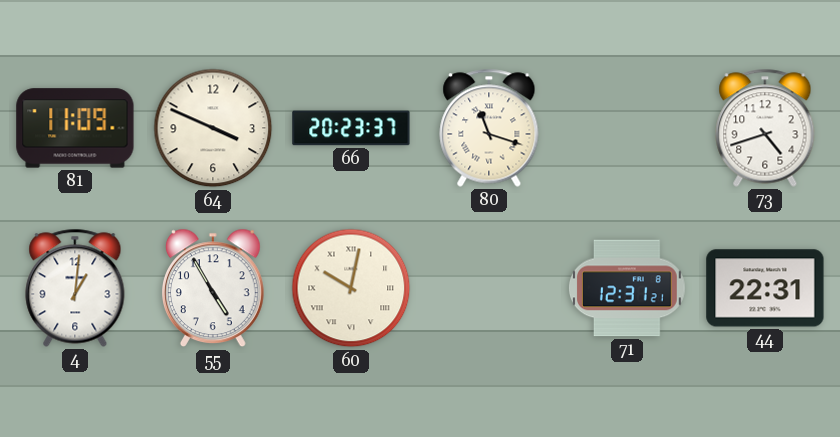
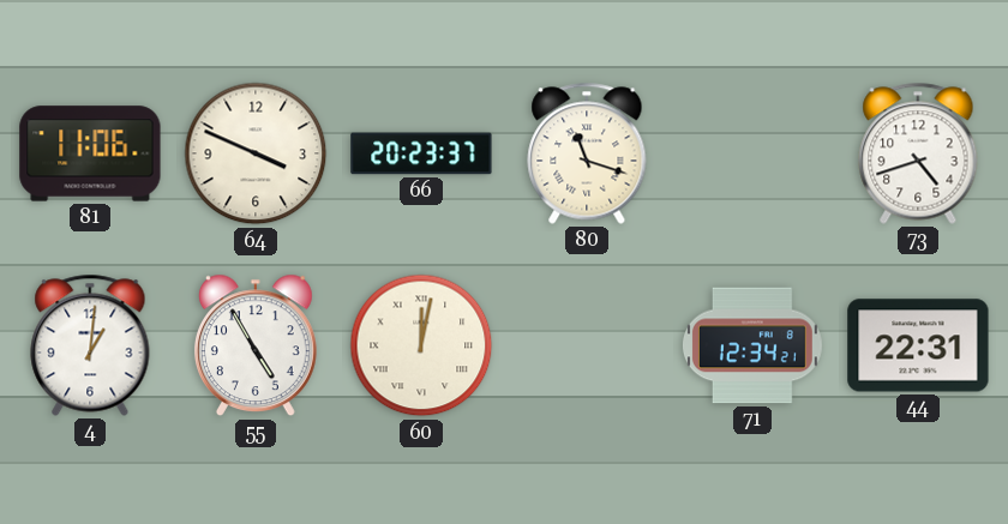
81: 11:09 -> 11:06
60: 10:02 -> 12:02
71: 12:31 -> 12:34
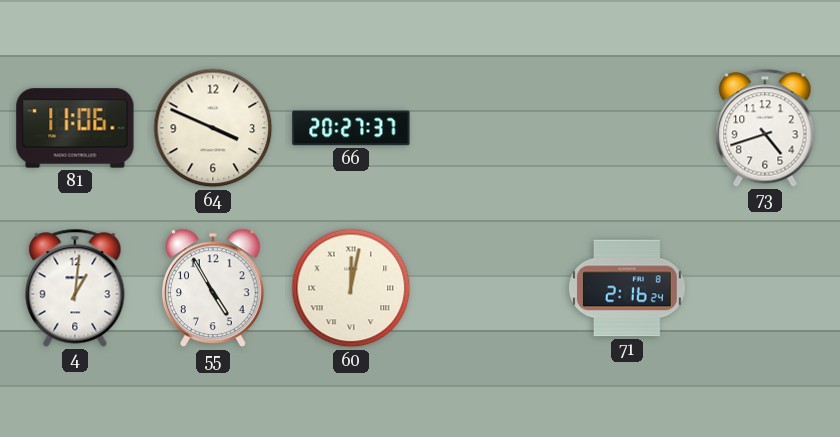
66: 20:23 -> 20:27
80: 11:18 -> none
71: 12:34 -> 2:16
44: 22:31 -> none
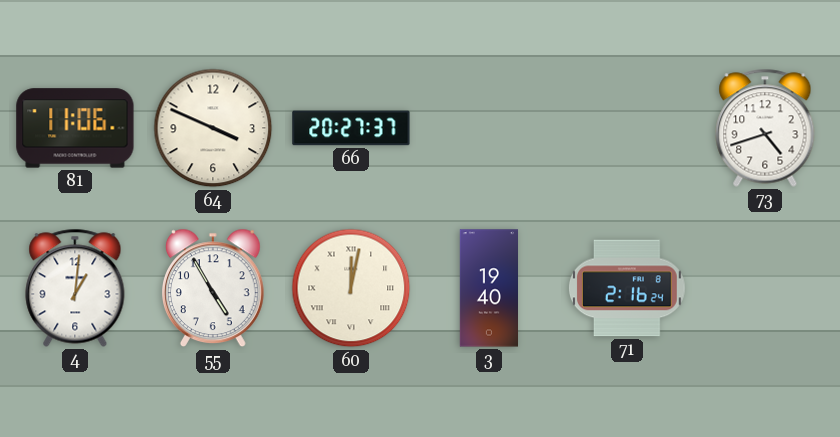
3: none -> 19:40
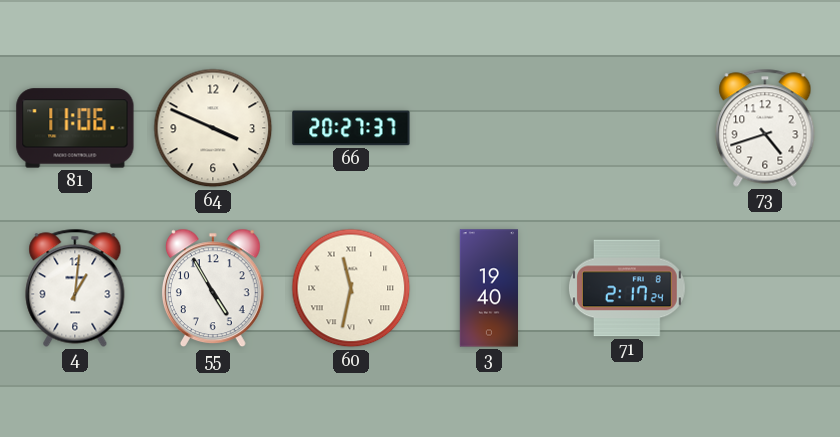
60: 12:02 -> 11:32
71: 2:16 -> 2:17
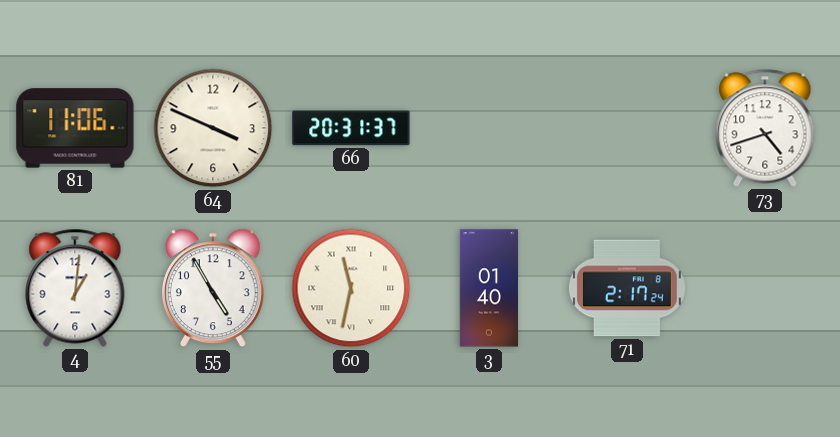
66: 20:27 -> 20:31
3: 19:40 -> 01:40
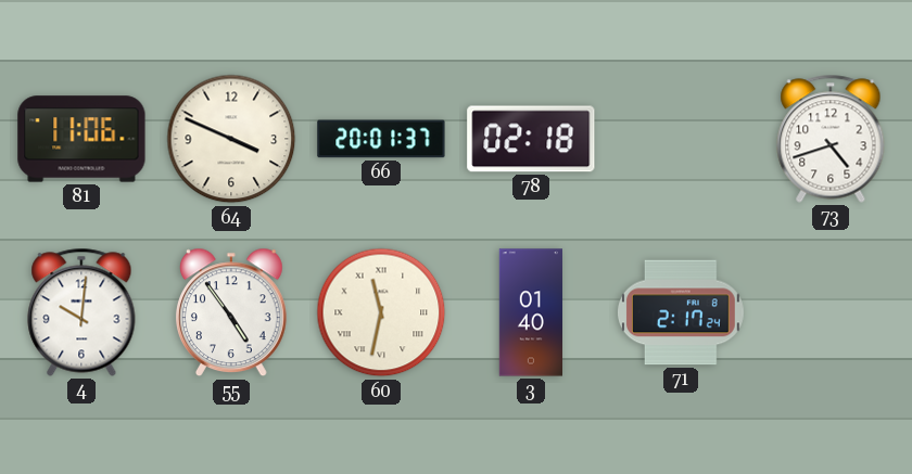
66: 20:31 -> 20:01
78: none -> 02:18
4: 1:01 -> 10:01
55: 4:55 -> 4:54
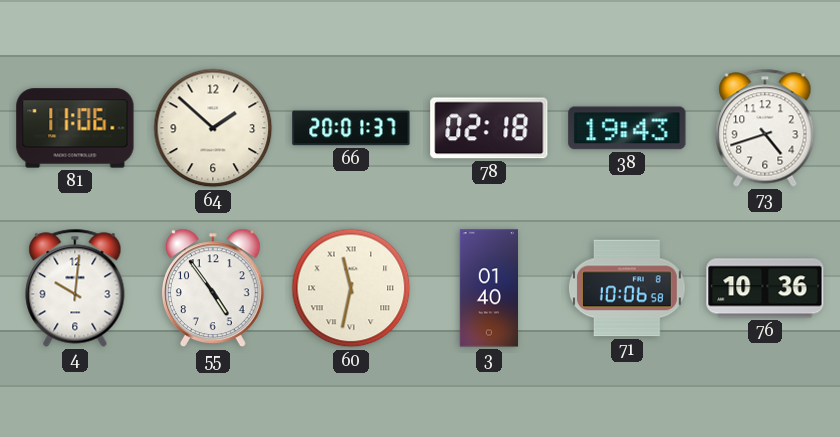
64: 3:49 -> 1:52
38: none -> 19:43
71: 2:17 -> 10:06
76: none -> 10:36
